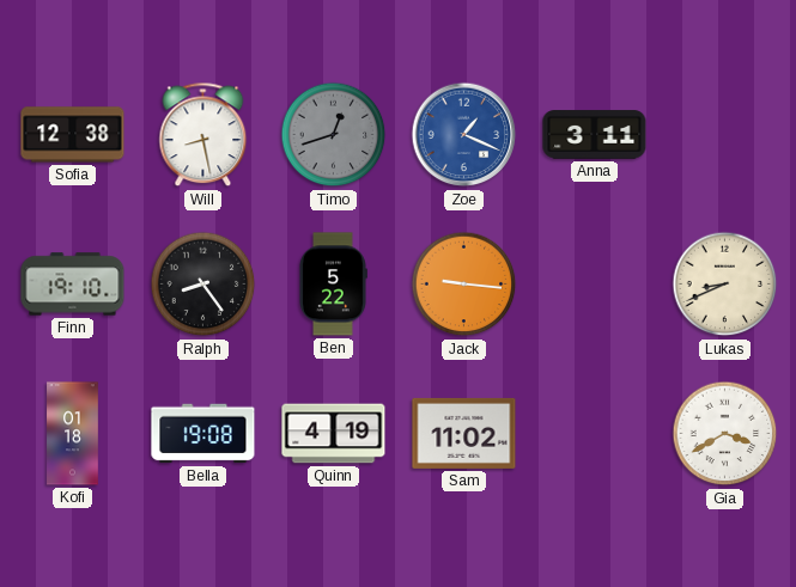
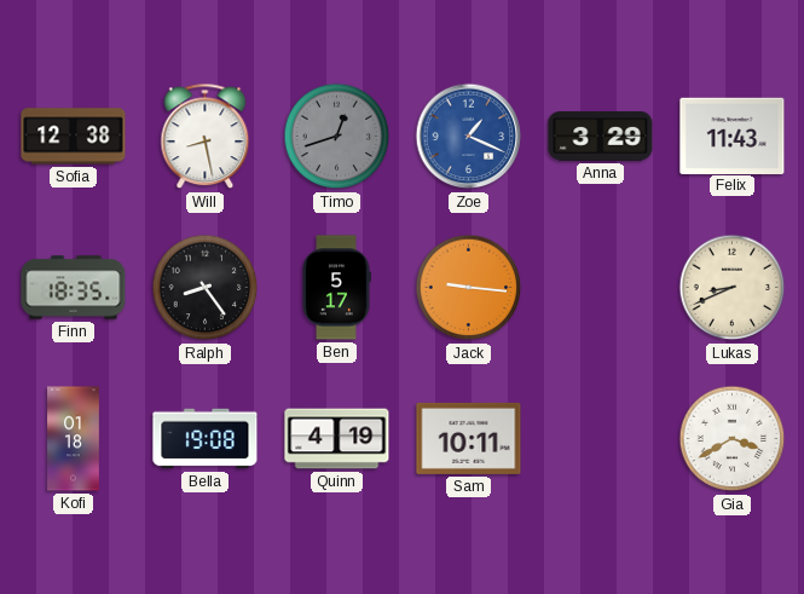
Anna: 3:11 -> 3:29
Felix: none -> 11:43
Finn: 19:10 -> 18:35
Ben: 5:22 -> 5:17
Sam: 11:02 -> 10:11
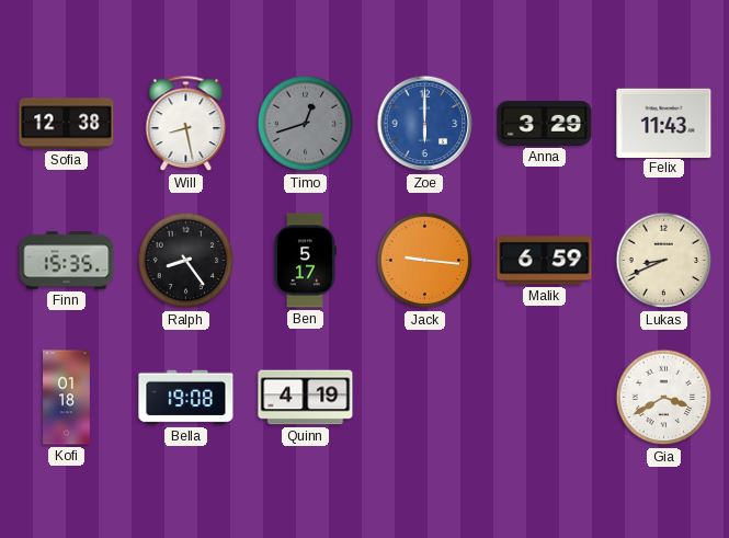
Zoe: 1:19 -> 6:00
Finn: 18:35 -> 15:35
Malik: none -> 6:59
Sam: 10:11 -> none
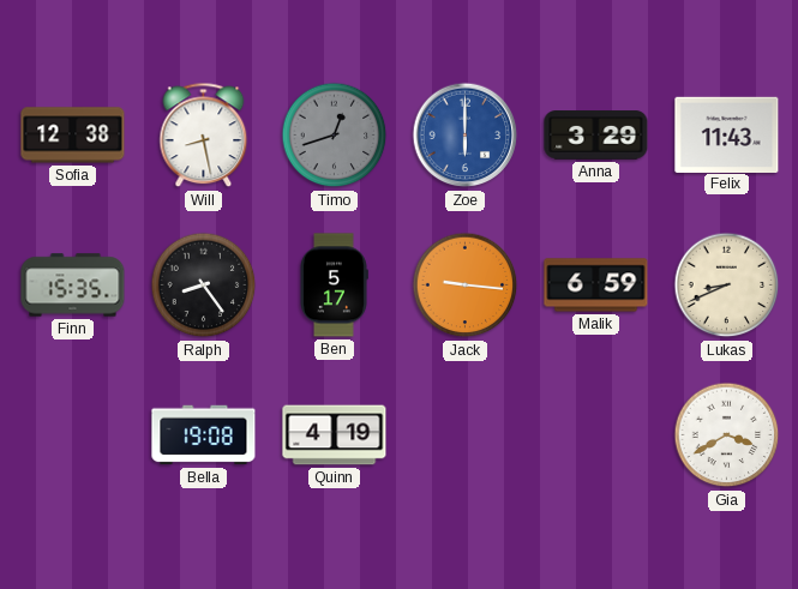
Kofi: 01:18 -> none
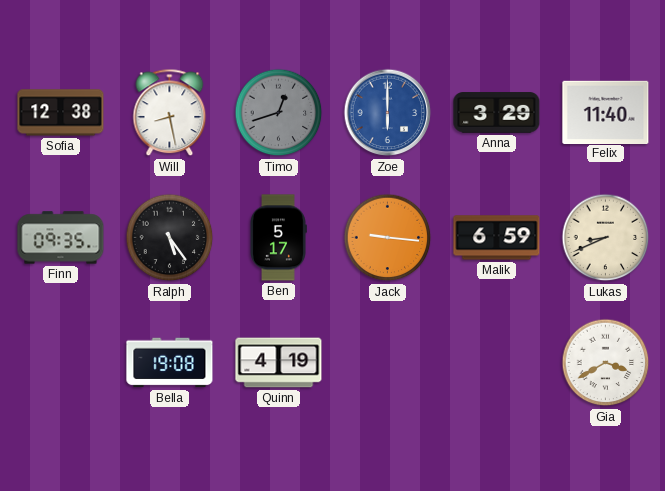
Felix: 11:43 -> 11:40
Finn: 15:35 -> 09:35
Ralph: 8:24 -> 5:24
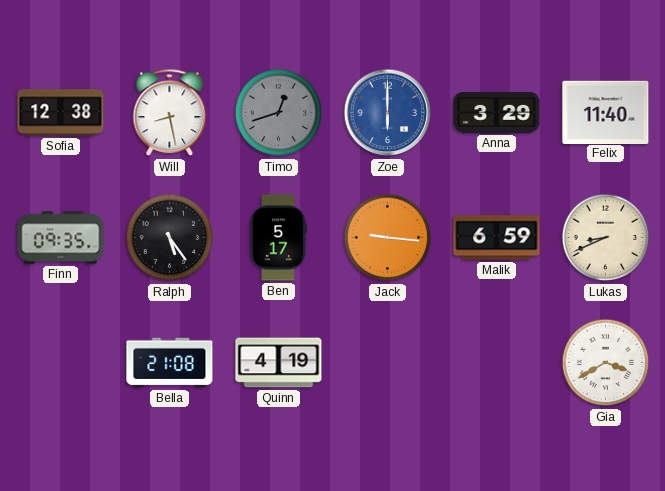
Bella: 19:08 -> 21:08
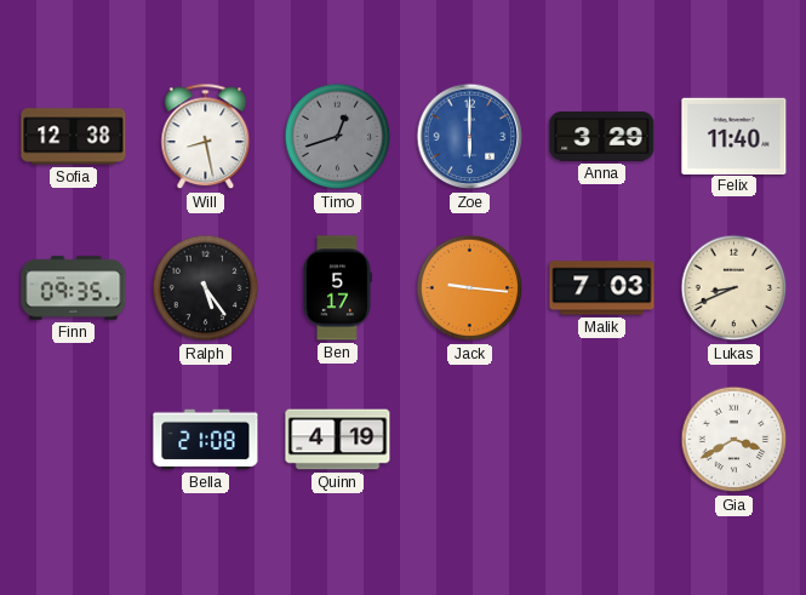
Malik: 6:59 -> 7:03
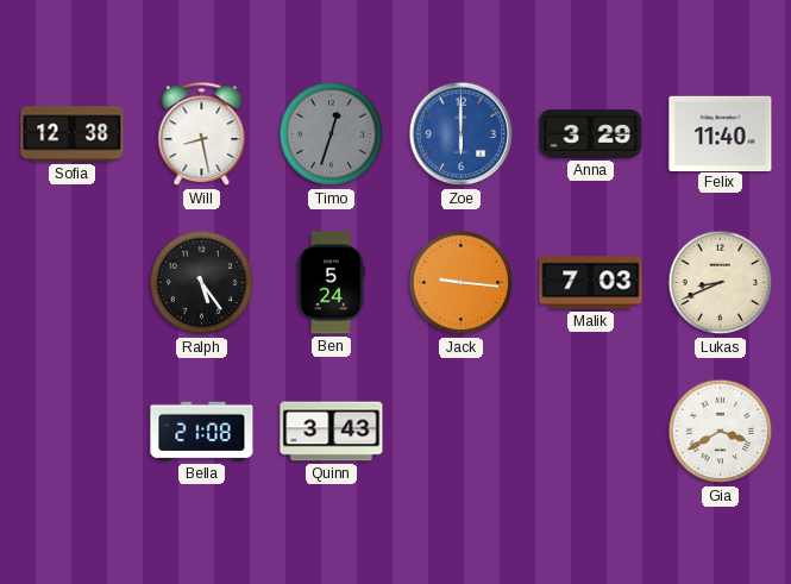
Timo: 12:42 -> 12:33
Finn: 09:35 -> none
Ben: 5:17 -> 5:24
Quinn: 4:19 -> 3:43
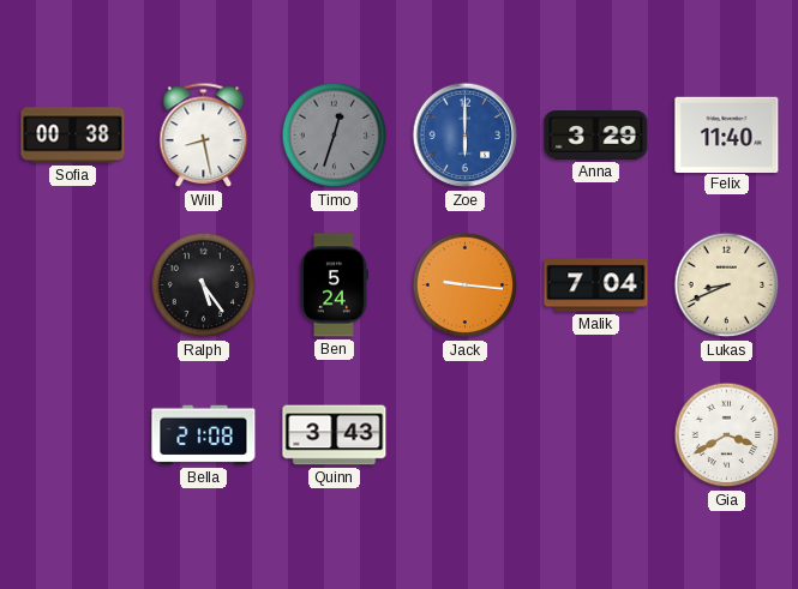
Sofia: 12:38 -> 00:38
Malik: 7:03 -> 7:04
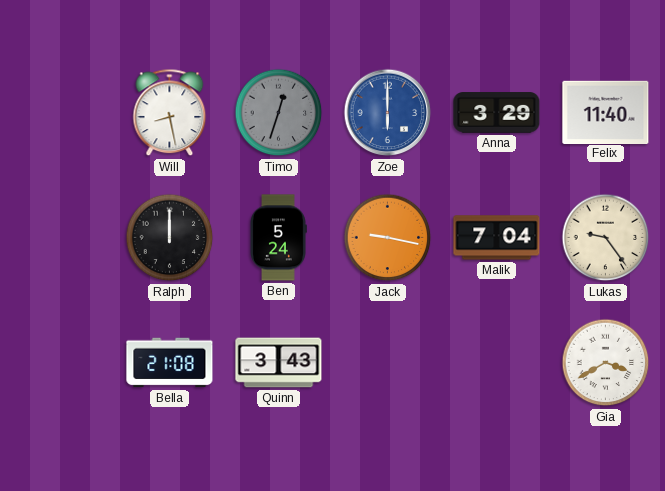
Sofia: 00:38 -> none
Ralph: 5:24 -> 12:00
Jack: 9:16 -> 9:17
Lukas: 8:41 -> 9:24
